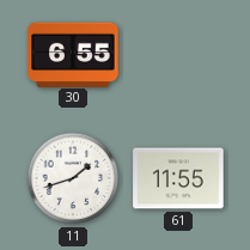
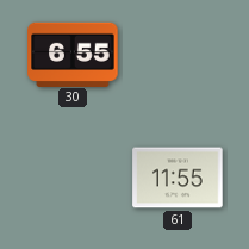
11: 1:42 -> none
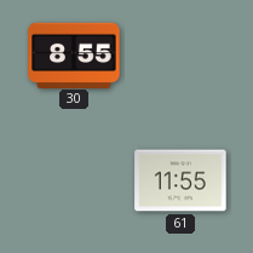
30: 6:55 -> 8:55
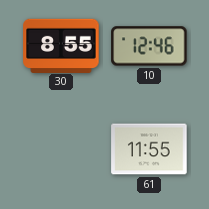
10: none -> 12:46
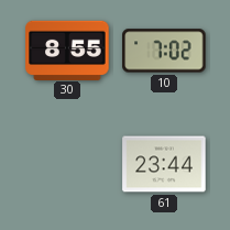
10: 12:46 -> 7:02
61: 11:55 -> 23:44
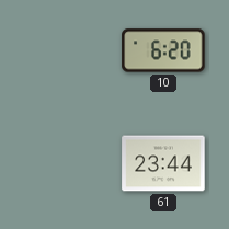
30: 8:55 -> none
10: 7:02 -> 6:20
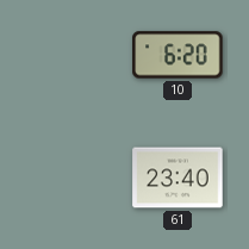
61: 23:44 -> 23:40
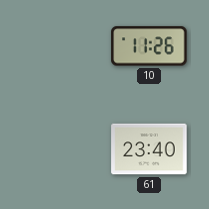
10: 6:20 -> 11:26
